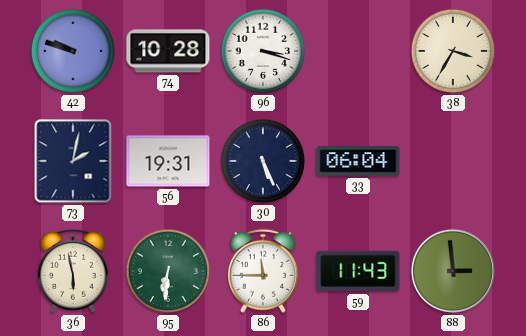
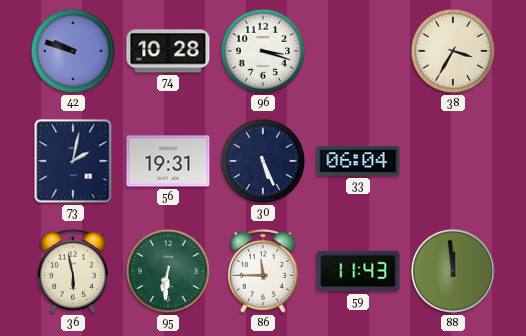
88: 2:59 -> 11:59
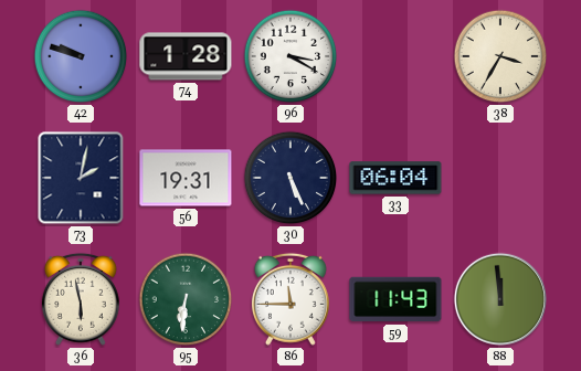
74: 10:28 -> 1:28
96: 3:18 -> 3:20
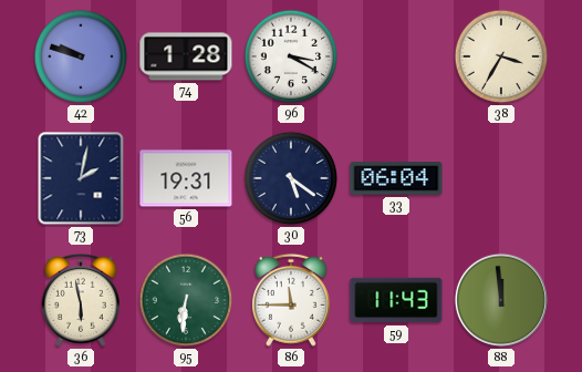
30: 5:26 -> 5:21
